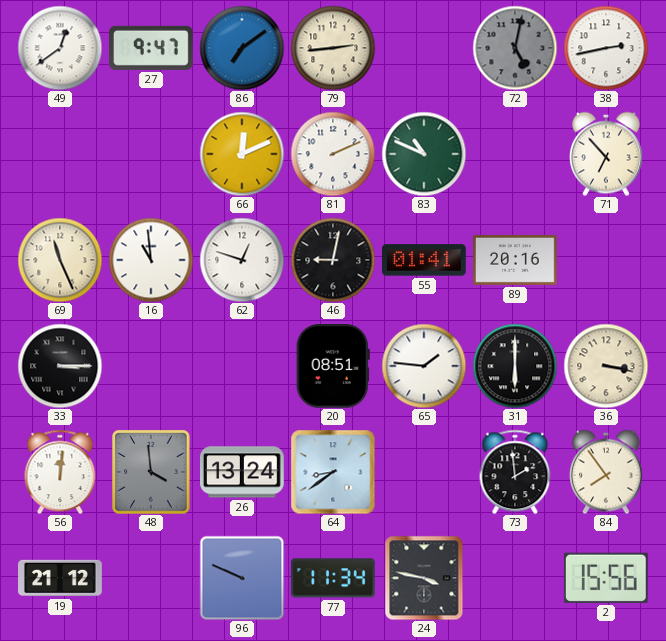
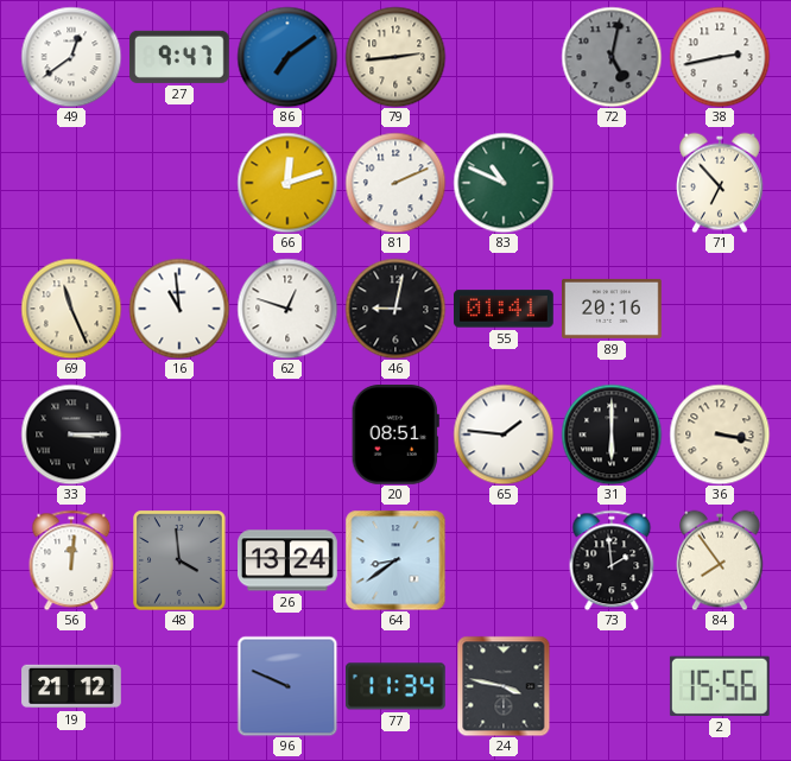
66: 12:11 -> 12:12
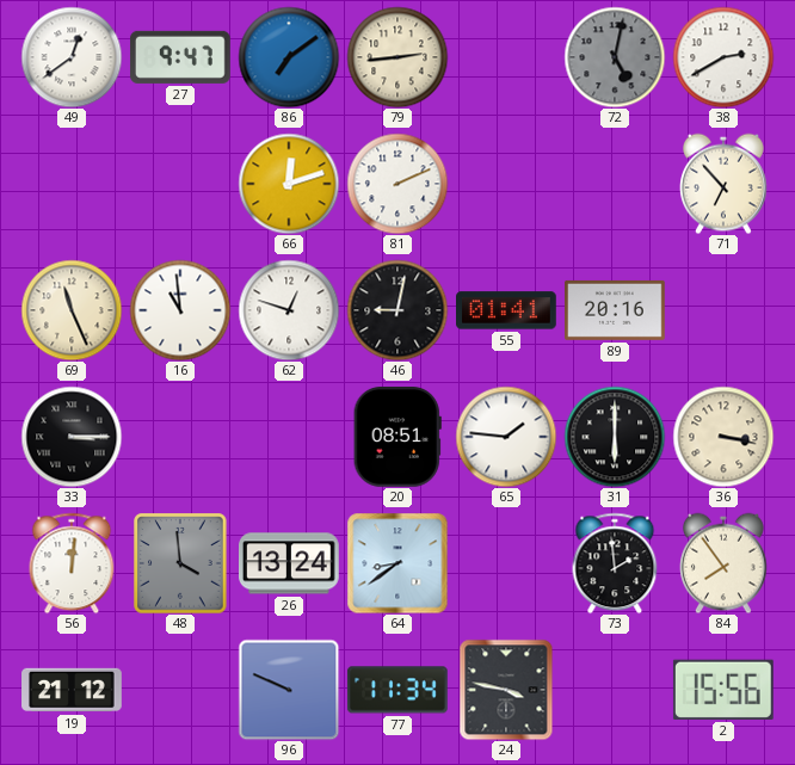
38: 2:43 -> 2:40
83: 10:49 -> none
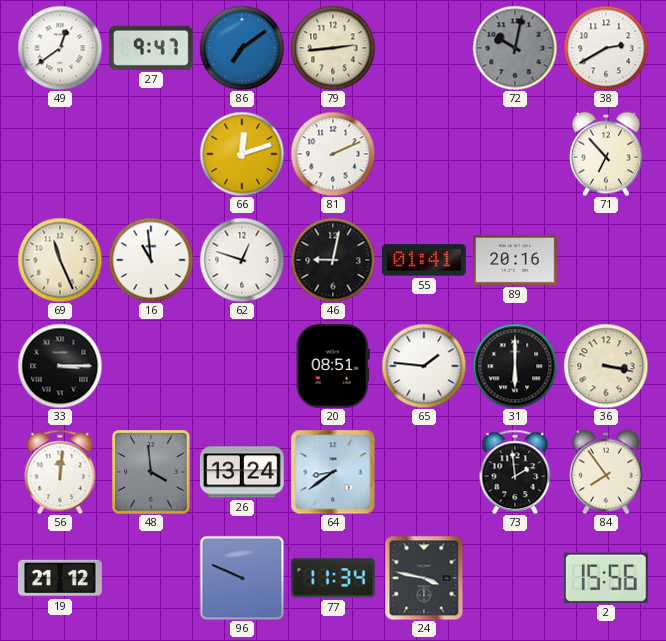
72: 5:02 -> 10:02
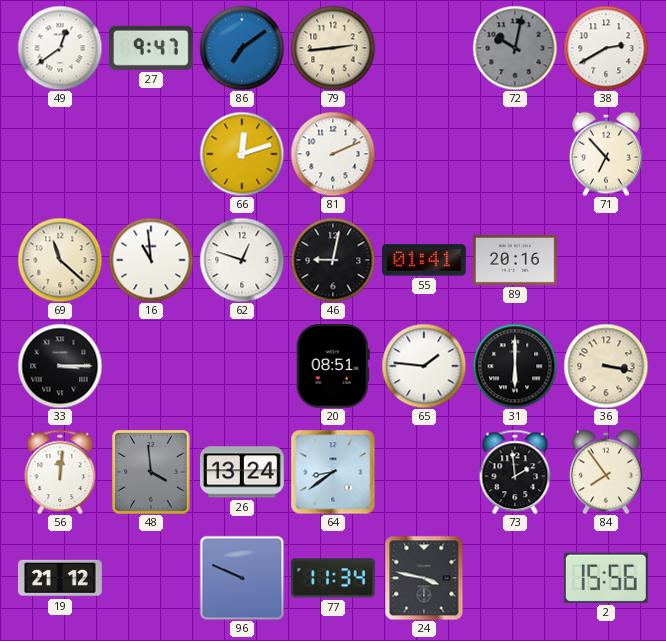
69: 11:26 -> 11:22
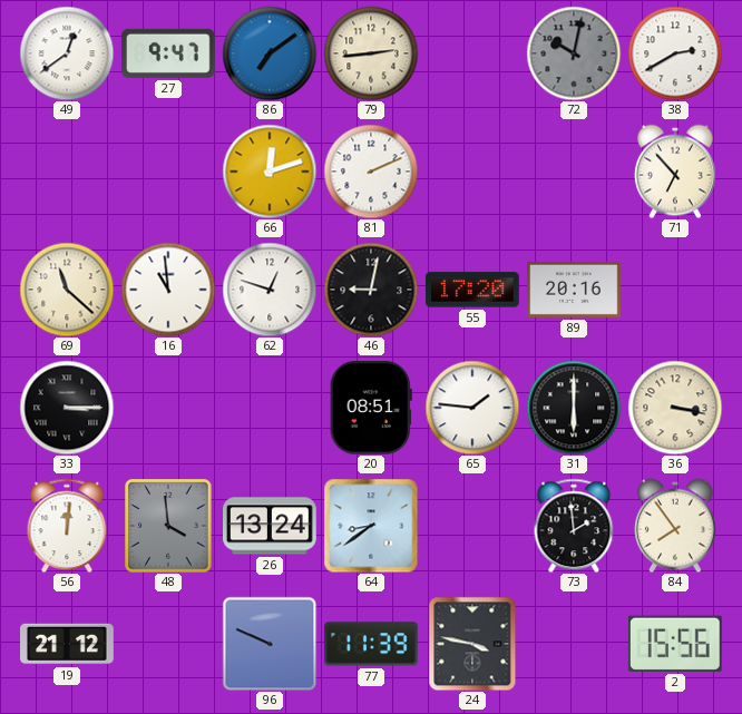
55: 01:41 -> 17:20
77: 11:34 -> 11:39
